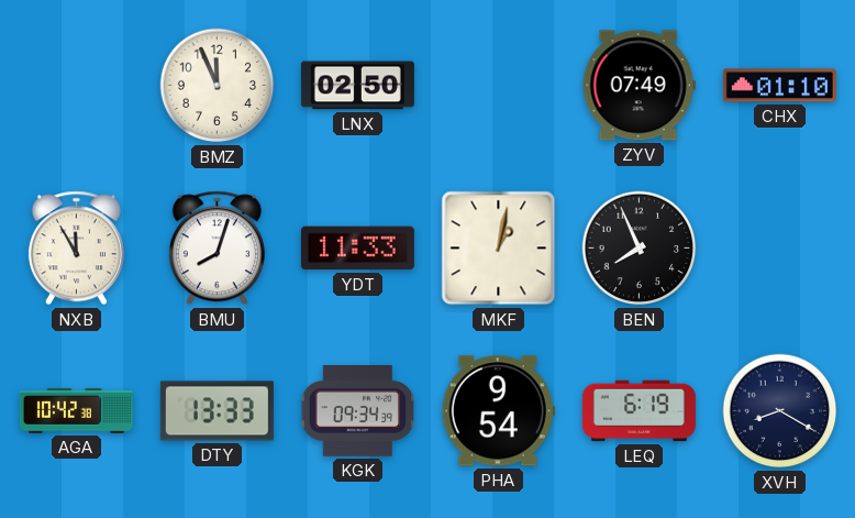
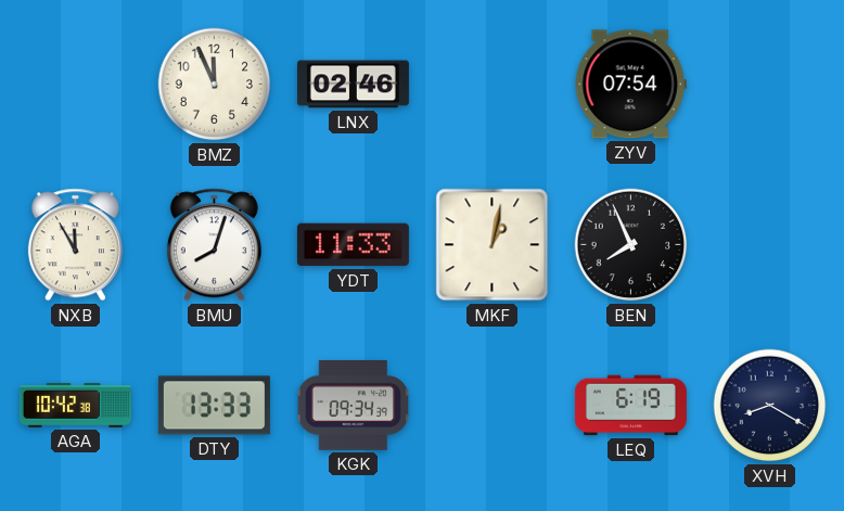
LNX: 02:50 -> 02:46
ZYV: 07:49 -> 07:54
CHX: 01:10 -> none
PHA: 9:54 -> none
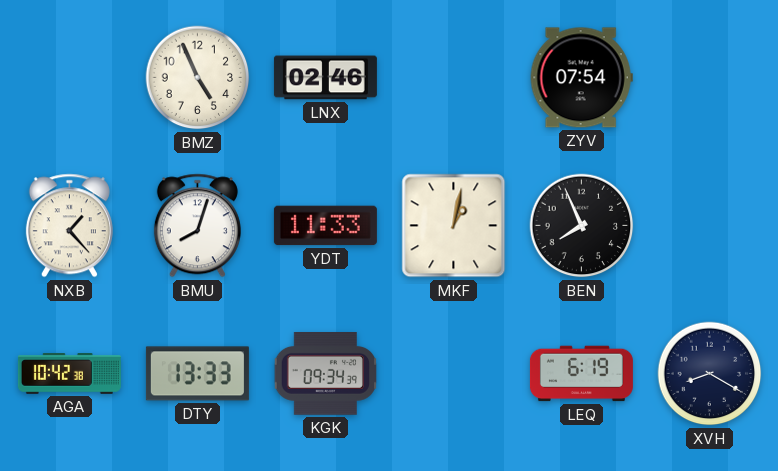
BMZ: 11:56 -> 4:56
NXB: 11:55 -> 1:23
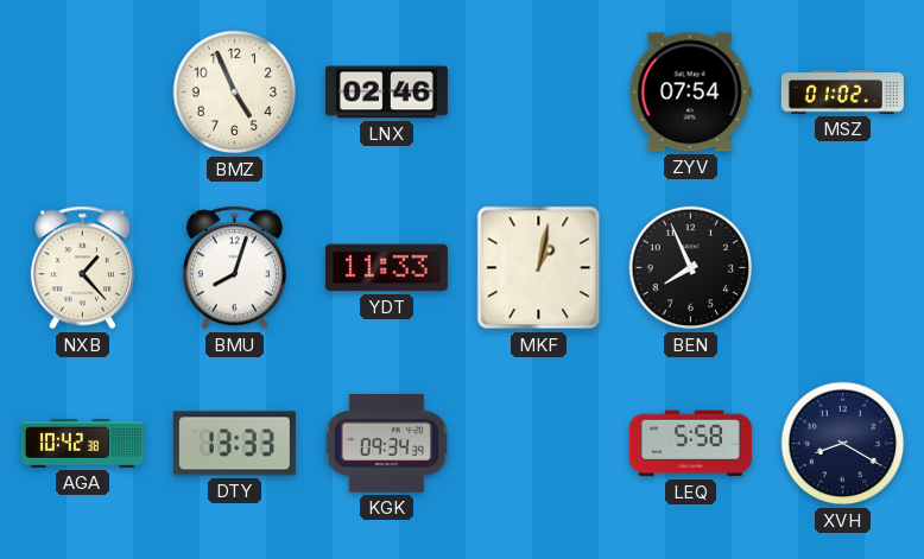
MSZ: none -> 01:02
LEQ: 6:19 -> 5:58
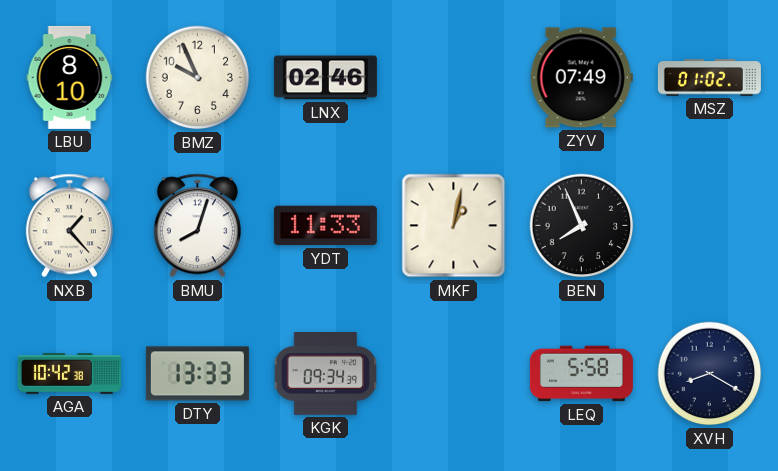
LBU: none -> 8:10
BMZ: 4:56 -> 9:56
ZYV: 07:54 -> 07:49
